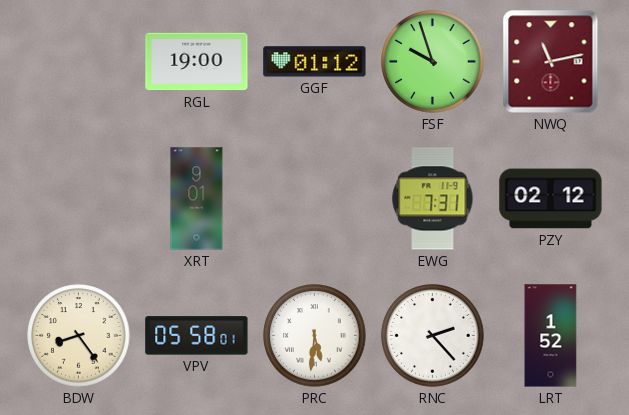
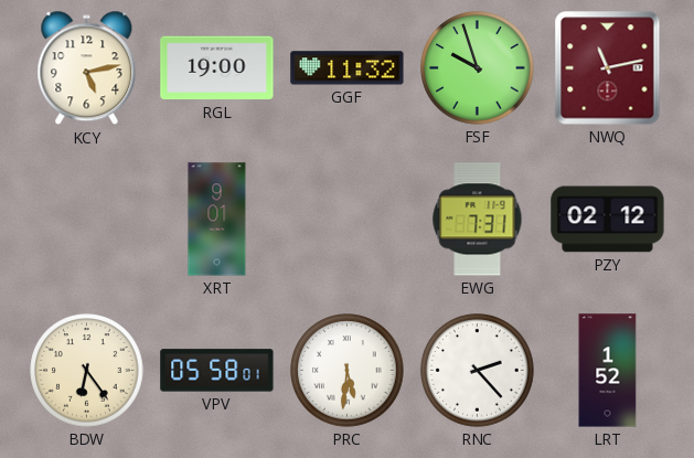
KCY: none -> 5:13
GGF: 01:12 -> 11:32
BDW: 8:24 -> 6:24
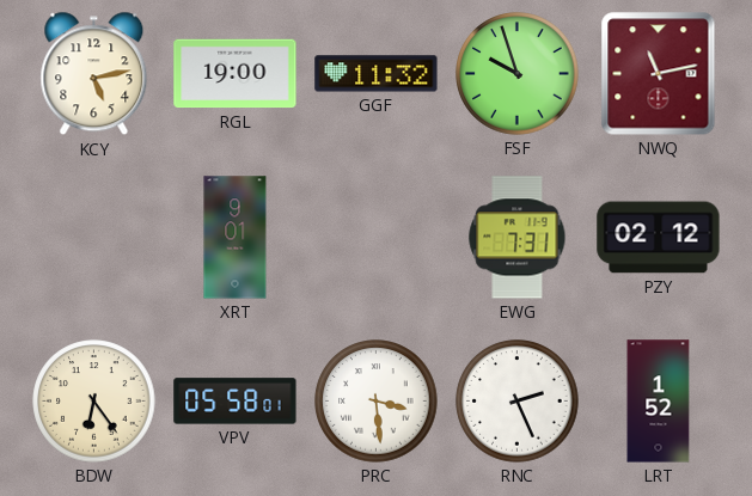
PRC: 5:31 -> 3:29
RNC: 2:23 -> 2:26
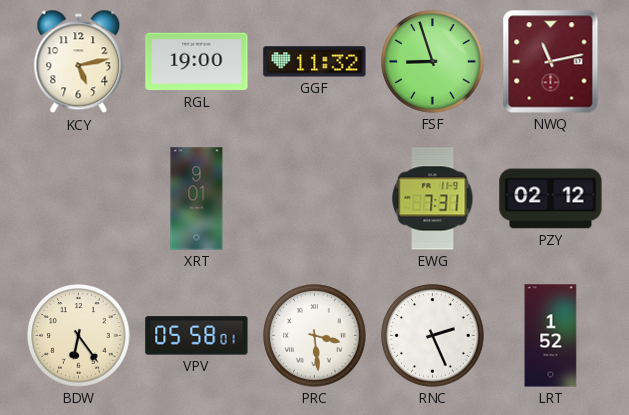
FSF: 9:57 -> 8:57
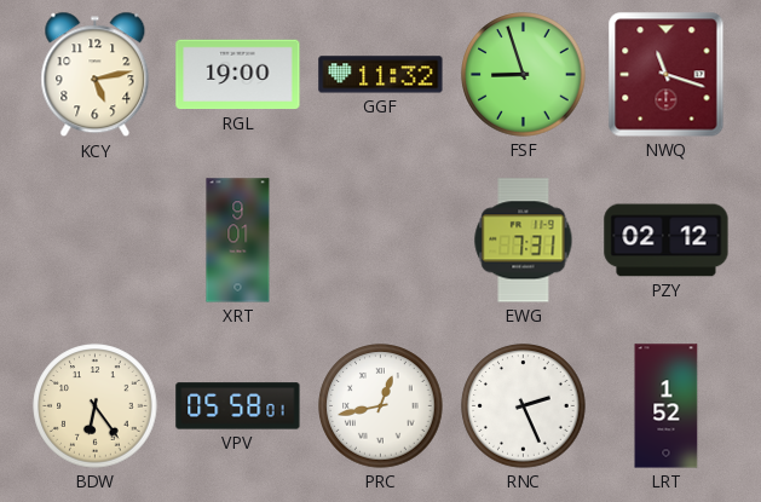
NWQ: 11:13 -> 11:18
PRC: 3:29 -> 12:43
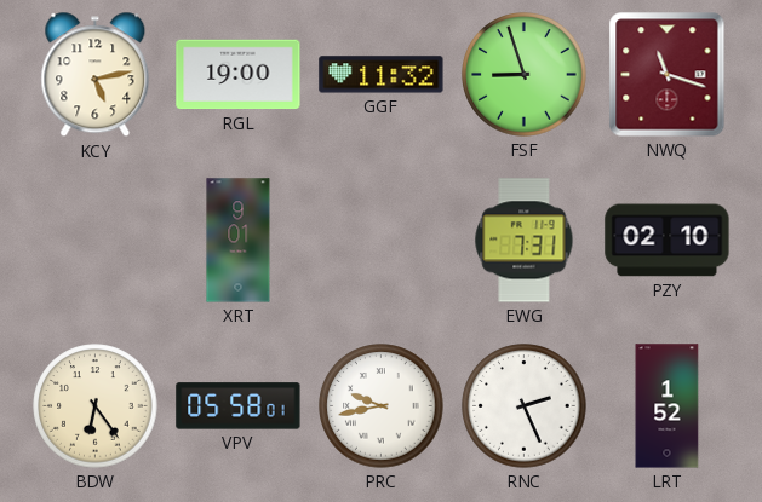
PZY: 02:12 -> 02:10
PRC: 12:43 -> 9:43
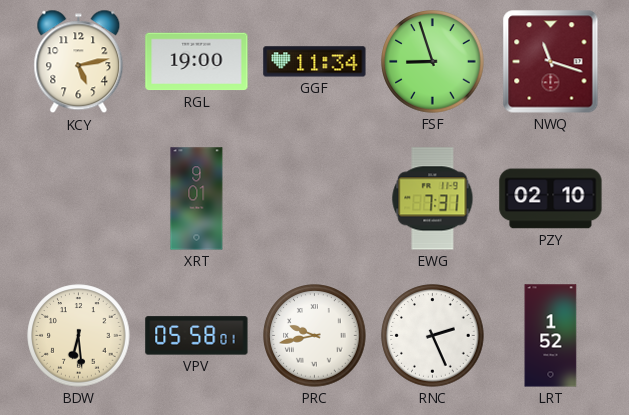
GGF: 11:32 -> 11:34
BDW: 6:24 -> 6:29
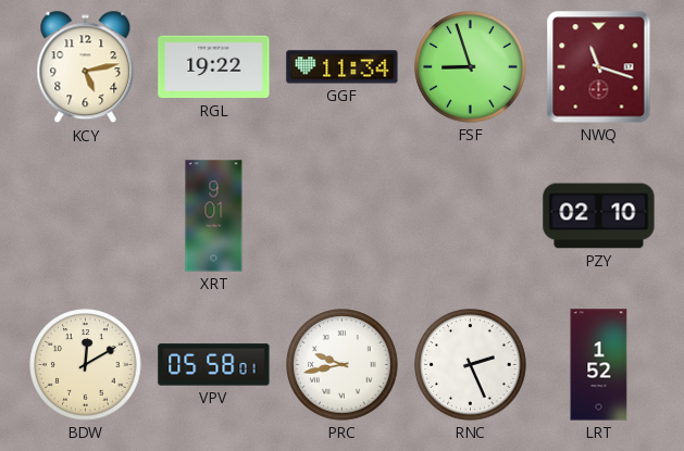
RGL: 19:00 -> 19:22
EWG: 7:31 -> none
BDW: 6:29 -> 12:10
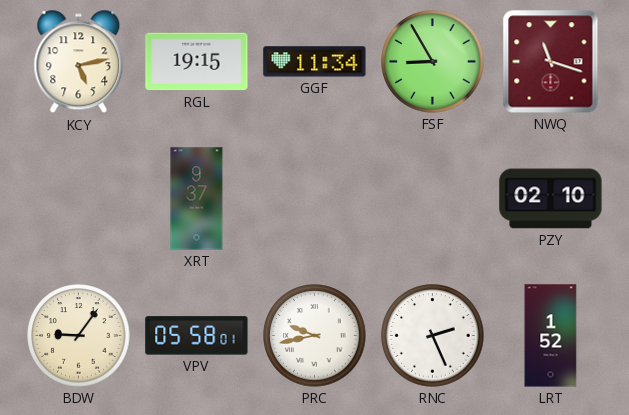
RGL: 19:22 -> 19:15
FSF: 8:57 -> 8:55
XRT: 9:01 -> 9:37
BDW: 12:10 -> 9:06
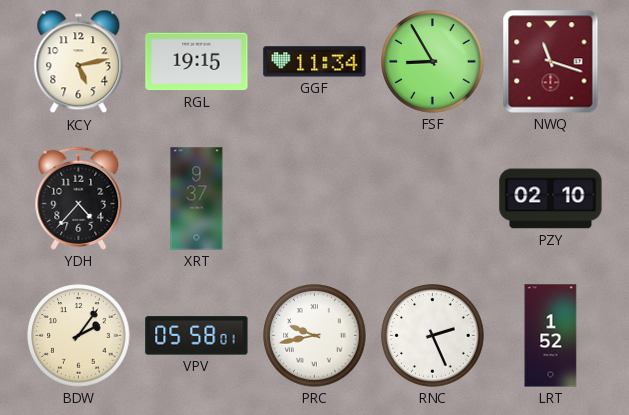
YDH: none -> 4:37
BDW: 9:06 -> 2:06
